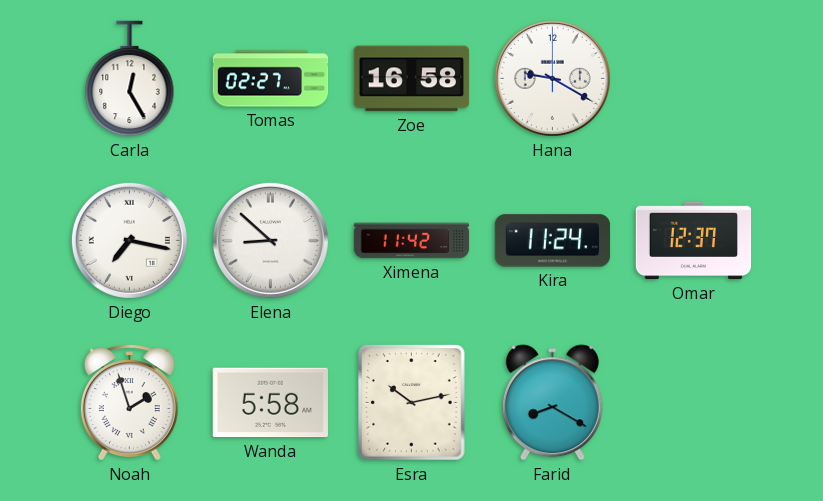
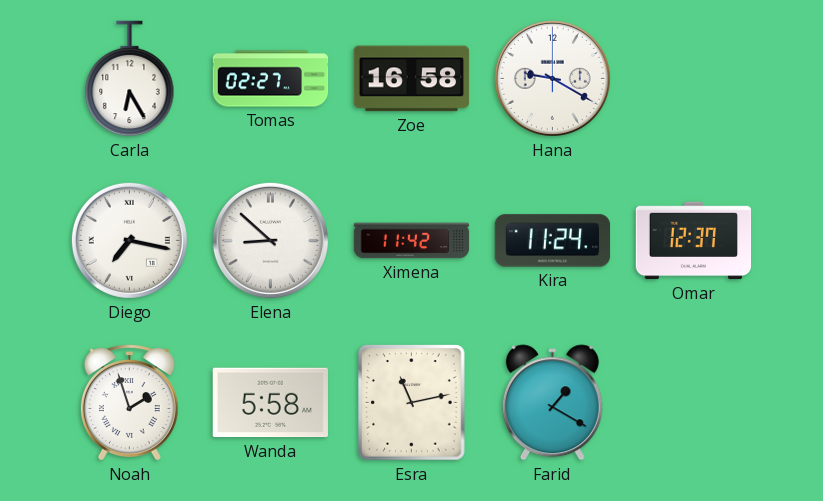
Carla: 12:25 -> 6:25
Esra: 10:13 -> 11:13
Farid: 8:20 -> 1:20
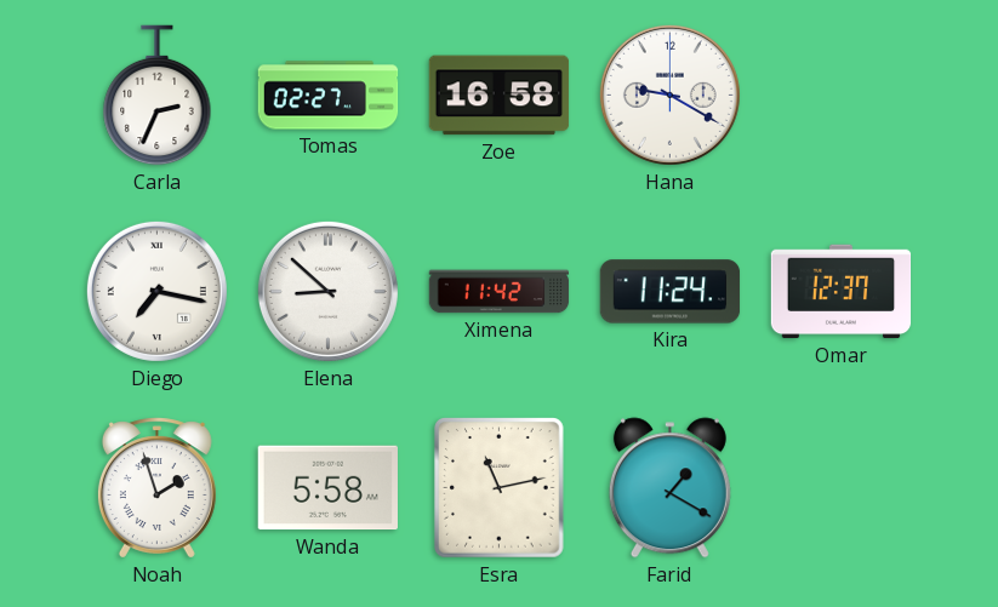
Carla: 6:25 -> 2:34
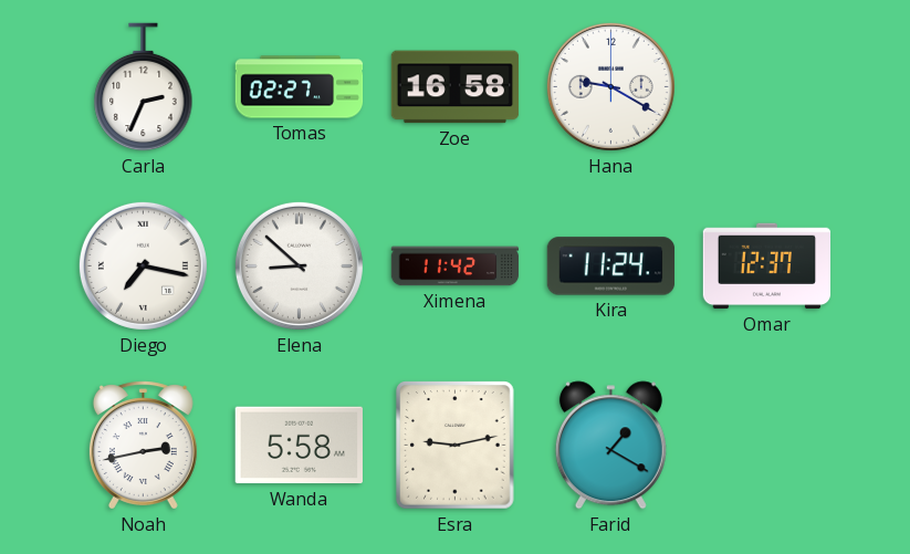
Noah: 1:57 -> 2:43
Esra: 11:13 -> 9:13
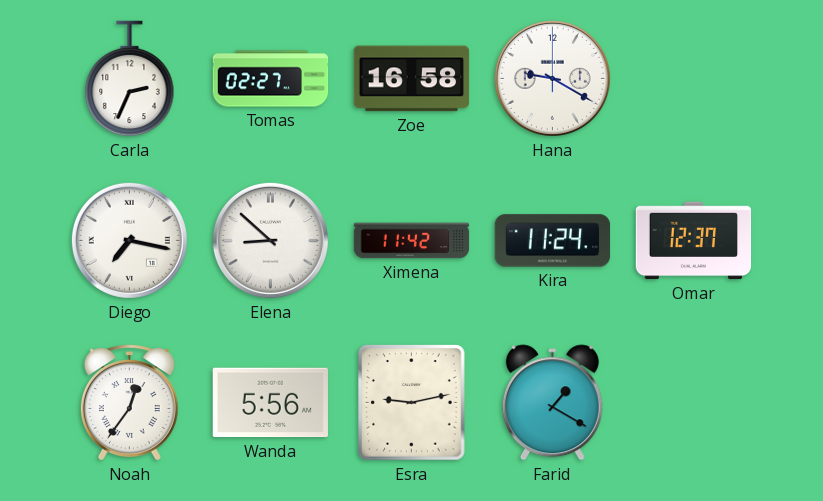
Noah: 2:43 -> 12:36
Wanda: 5:58 -> 5:56
